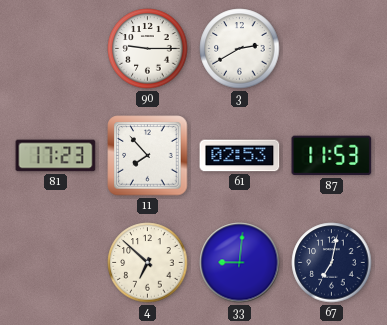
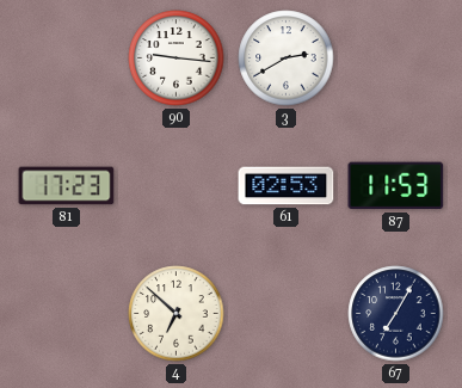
90: 9:15 -> 9:16
11: 7:53 -> none
33: 9:01 -> none
67: 7:02 -> 7:05
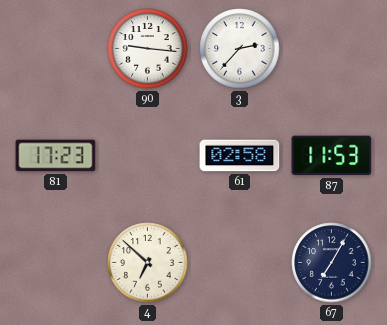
3: 2:40 -> 2:37
61: 02:53 -> 02:58
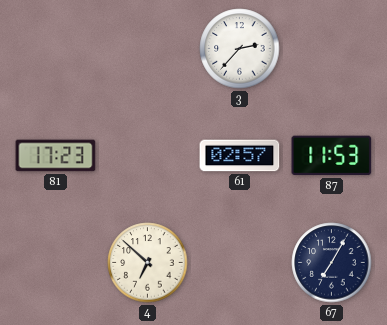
90: 9:16 -> none
61: 02:58 -> 02:57
